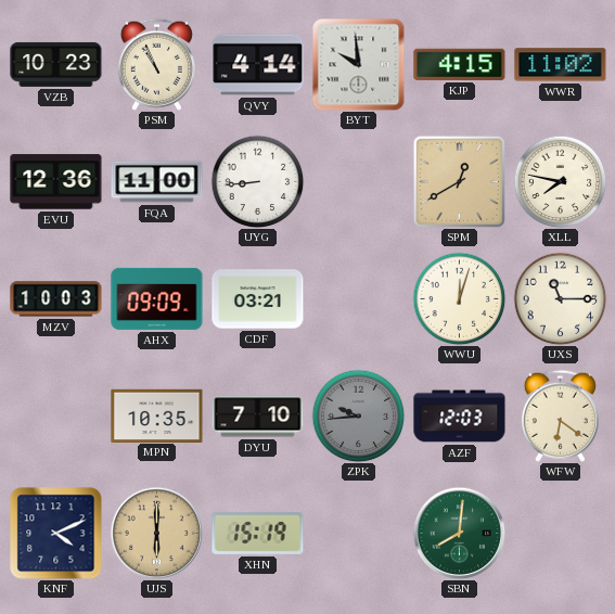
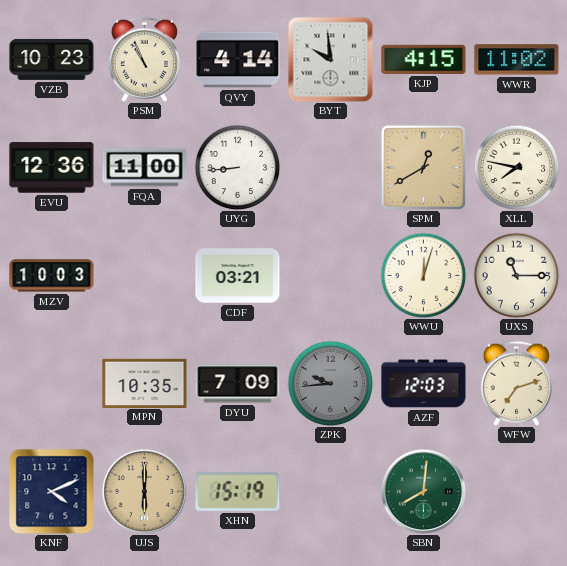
AHX: 09:09 -> none
DYU: 7:10 -> 7:09
WFW: 6:21 -> 7:12
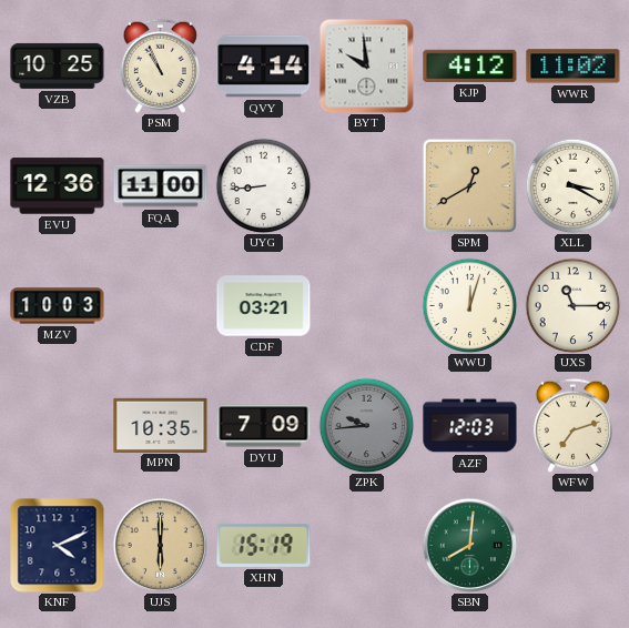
VZB: 10:23 -> 10:25
KJP: 4:15 -> 4:12
XLL: 7:47 -> 3:20
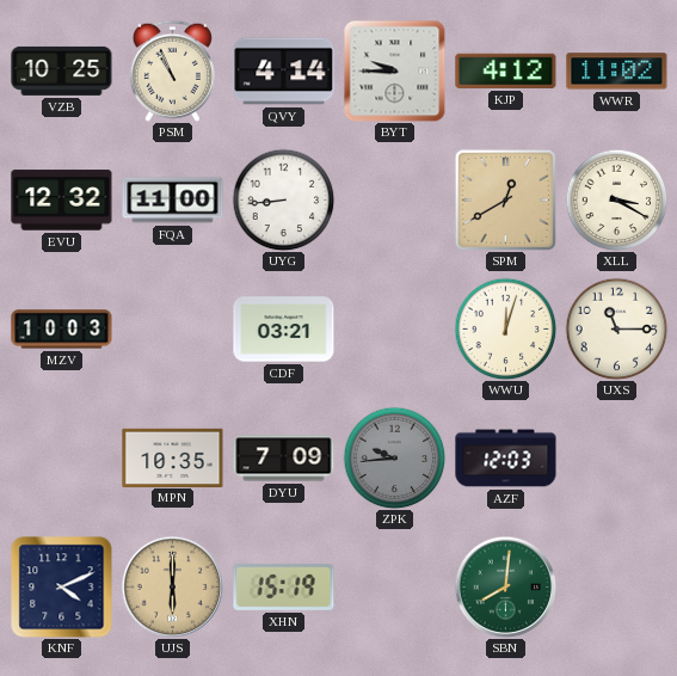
BYT: 9:59 -> 9:45
EVU: 12:36 -> 12:32
WFW: 7:12 -> none
